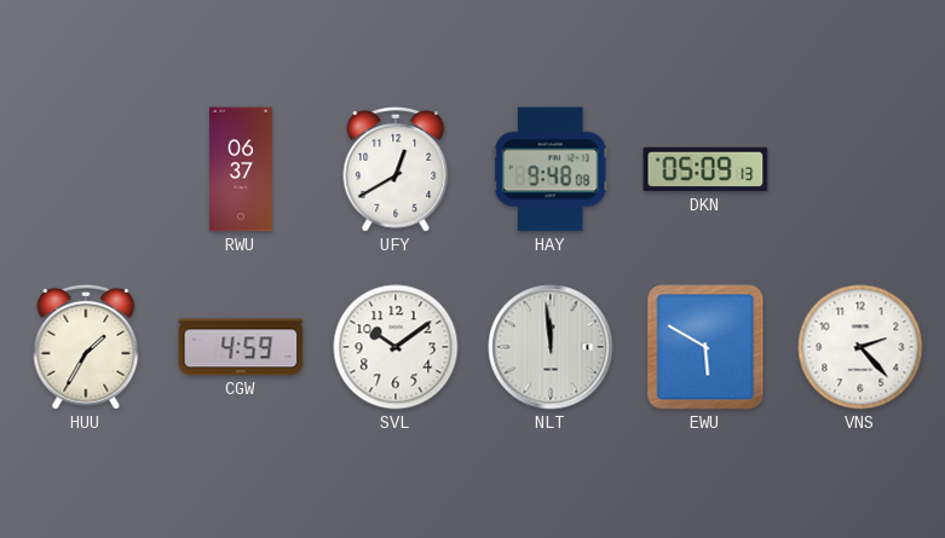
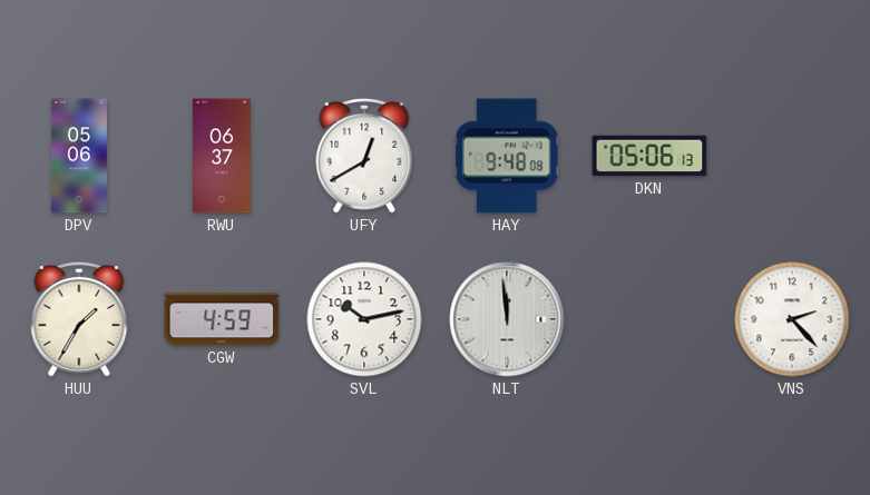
DPV: none -> 05:06
DKN: 05:09 -> 05:06
SVL: 10:09 -> 10:13
EWU: 5:50 -> none
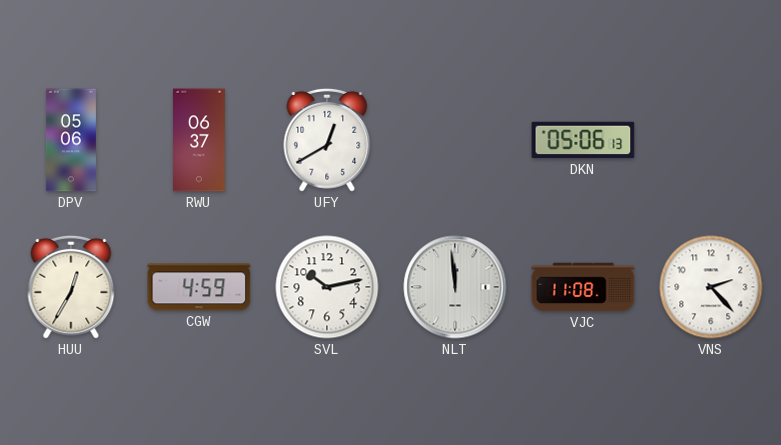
HAY: 9:48 -> none
HUU: 1:35 -> 12:35
VJC: none -> 11:08
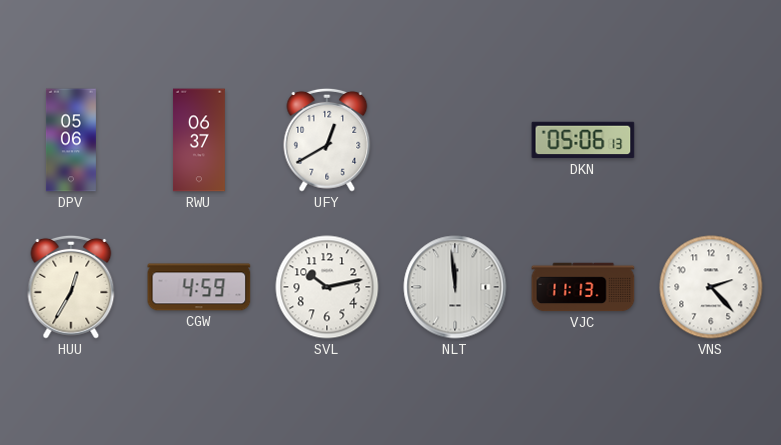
VJC: 11:08 -> 11:13
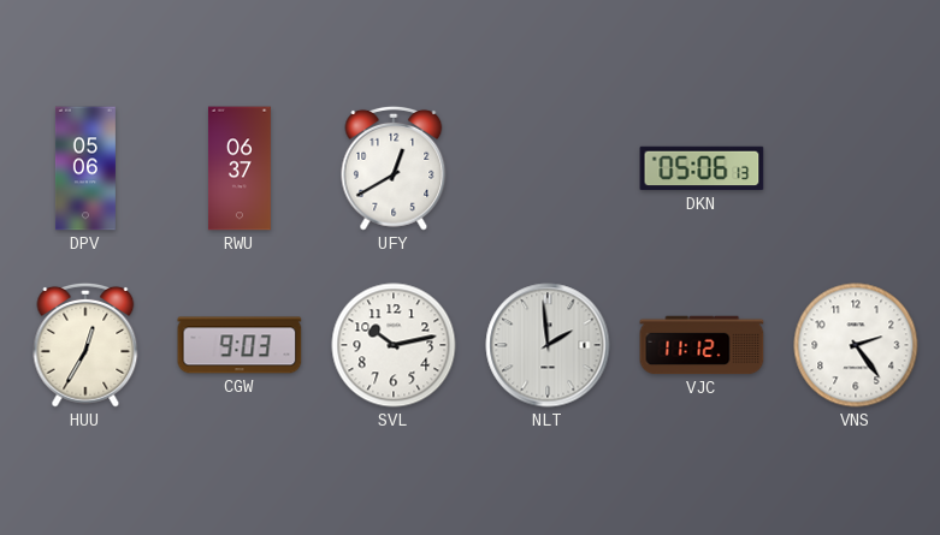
CGW: 4:59 -> 9:03
NLT: 11:59 -> 1:59
VJC: 11:13 -> 11:12
VNS: 2:23 -> 2:24
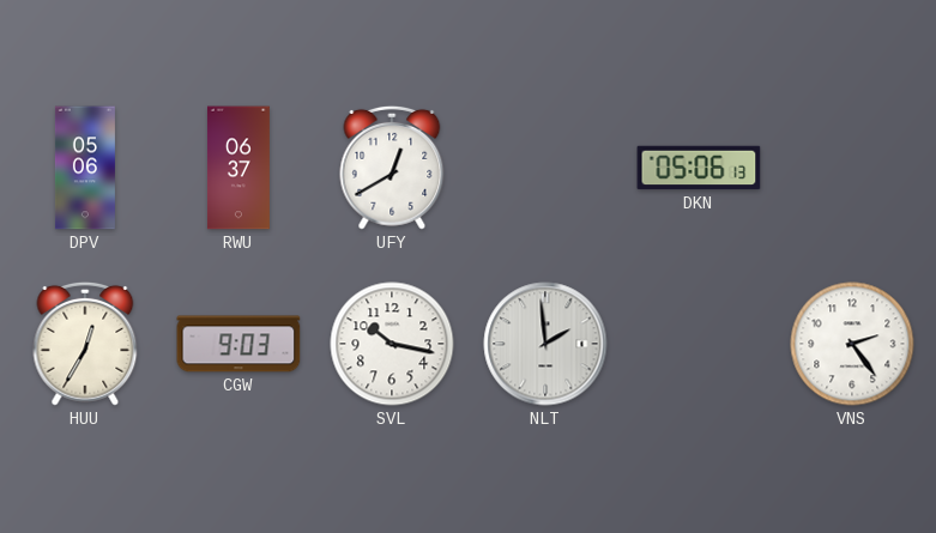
SVL: 10:13 -> 10:17
VJC: 11:12 -> none
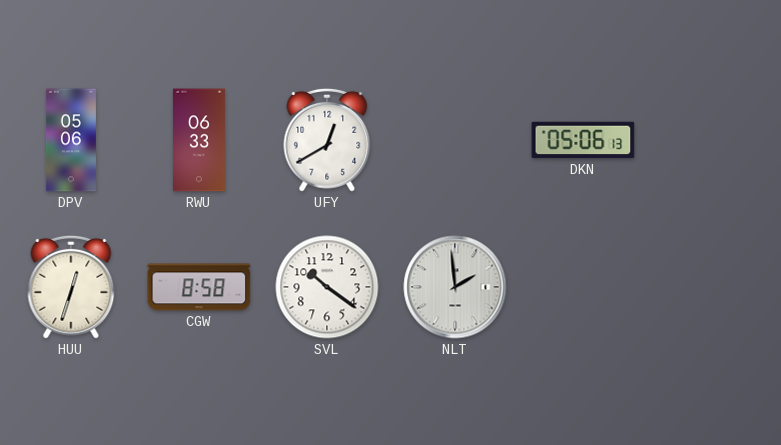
RWU: 06:37 -> 06:33
HUU: 12:35 -> 12:33
CGW: 9:03 -> 8:58
SVL: 10:17 -> 10:21
VNS: 2:24 -> none
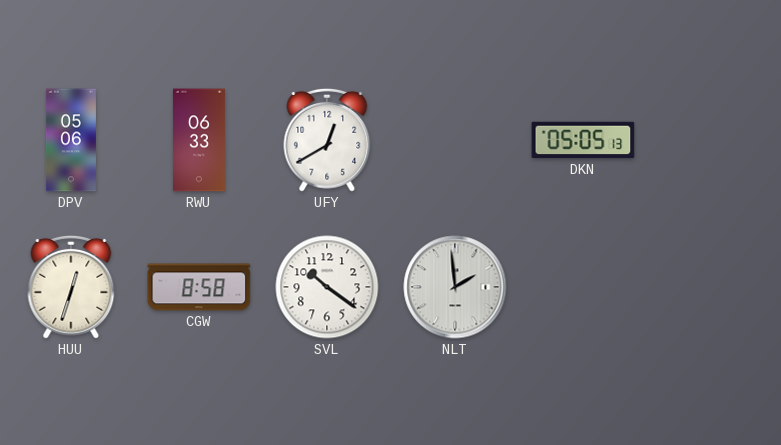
DKN: 05:06 -> 05:05
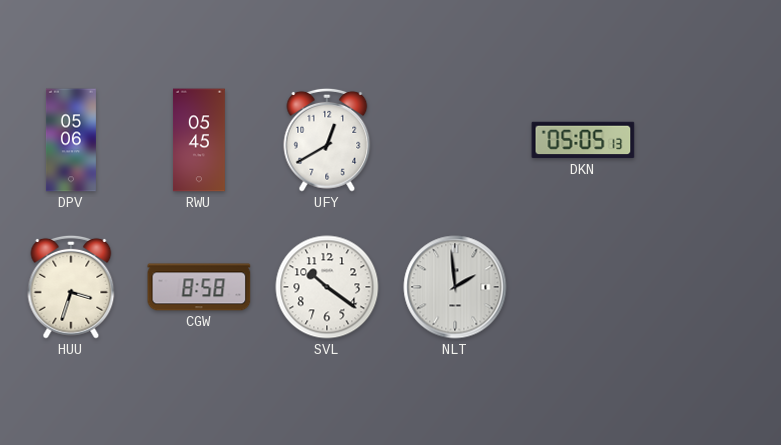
RWU: 06:33 -> 05:45
HUU: 12:33 -> 3:33
